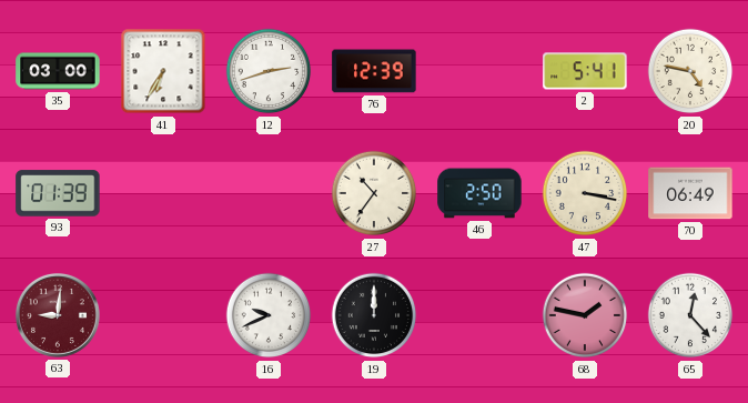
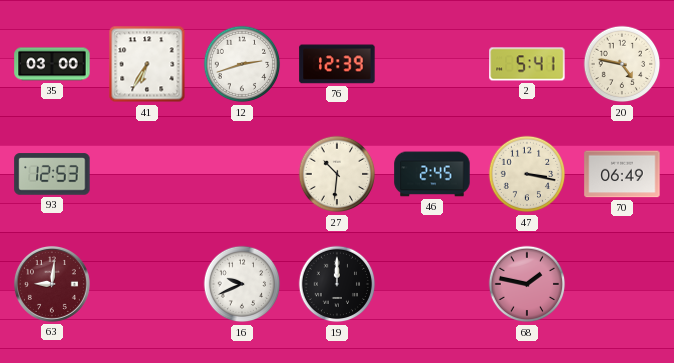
93: 01:39 -> 12:53
27: 10:36 -> 10:31
46: 2:50 -> 2:45
65: 12:23 -> none
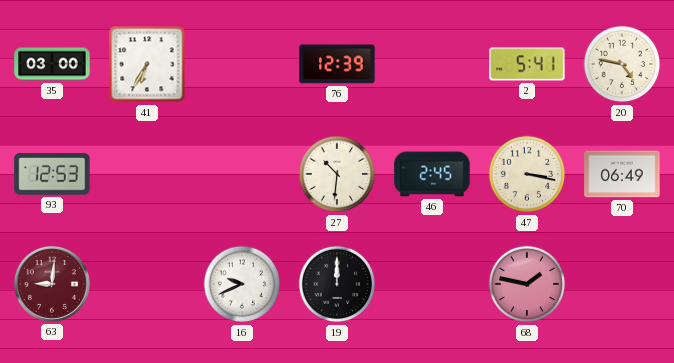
12: 2:42 -> none
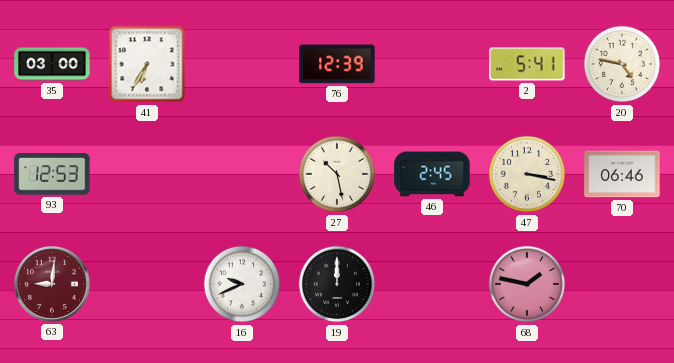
27: 10:31 -> 10:28
70: 06:49 -> 06:46
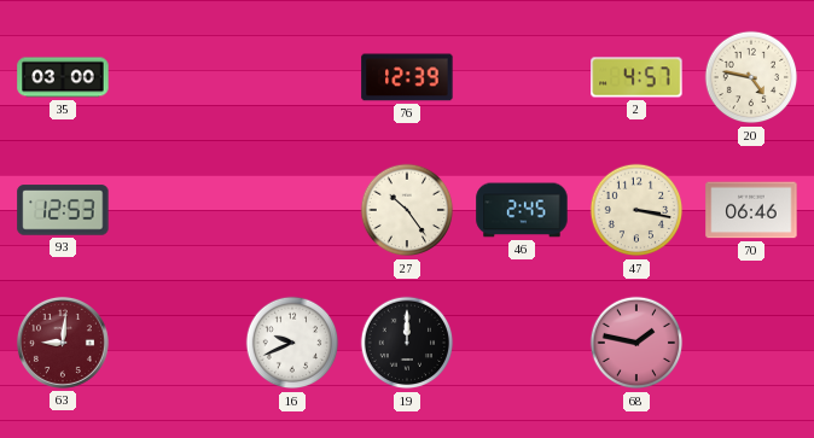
41: 6:35 -> none
2: 5:41 -> 4:57
27: 10:28 -> 10:24
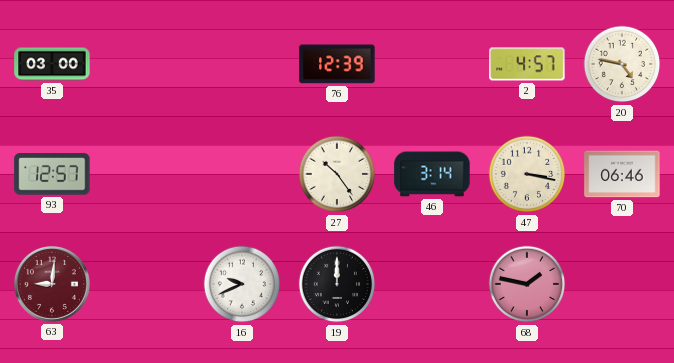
93: 12:53 -> 12:57
46: 2:45 -> 3:14
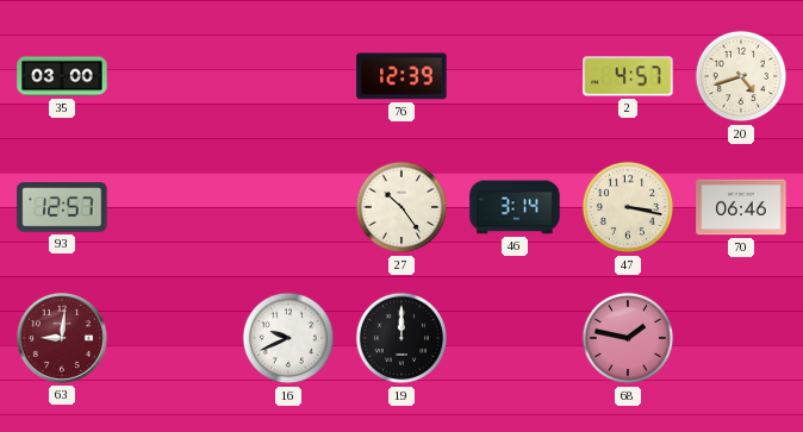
20: 4:47 -> 4:42
